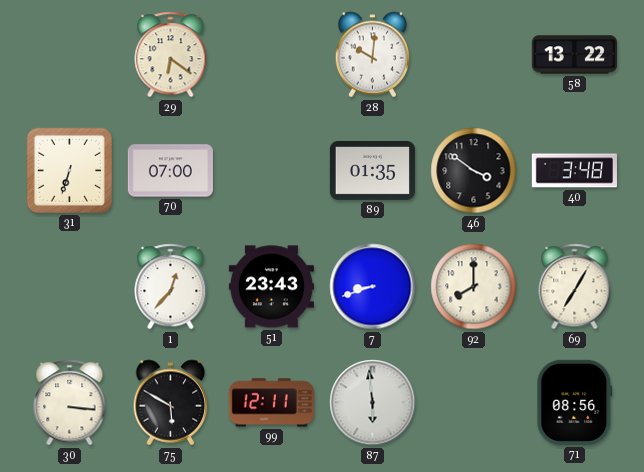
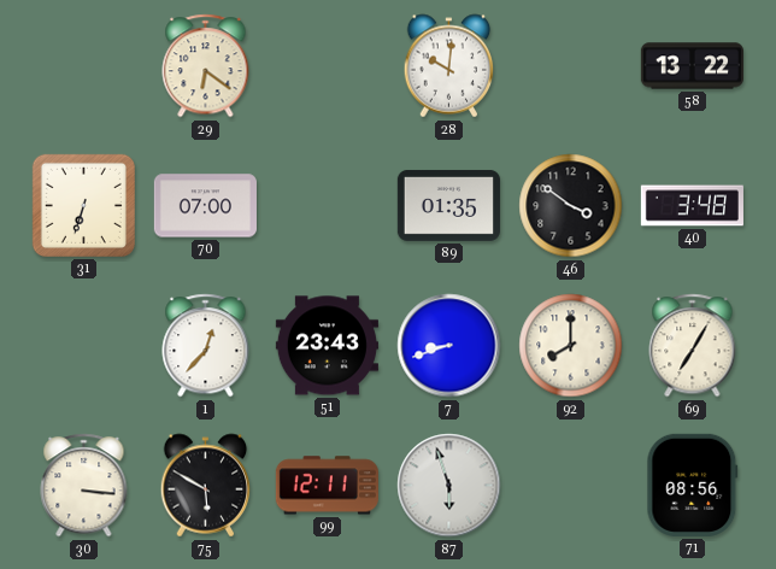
87: 5:59 -> 5:57
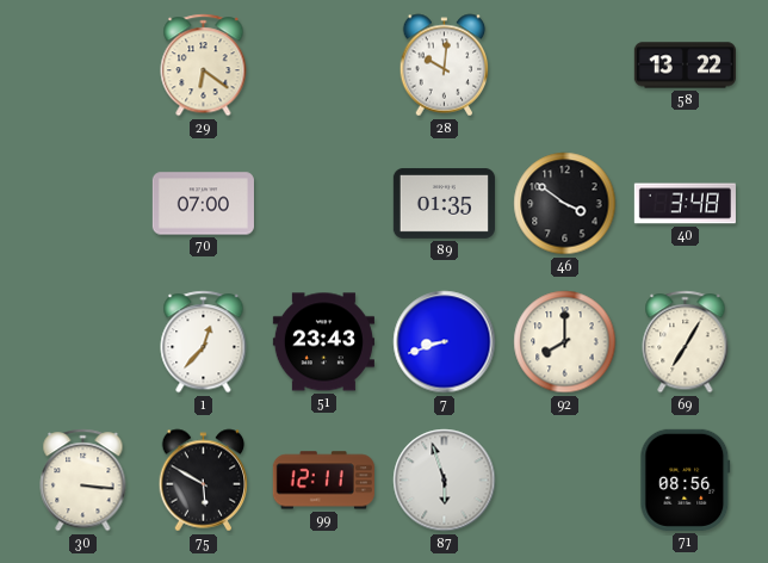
31: 6:33 -> none
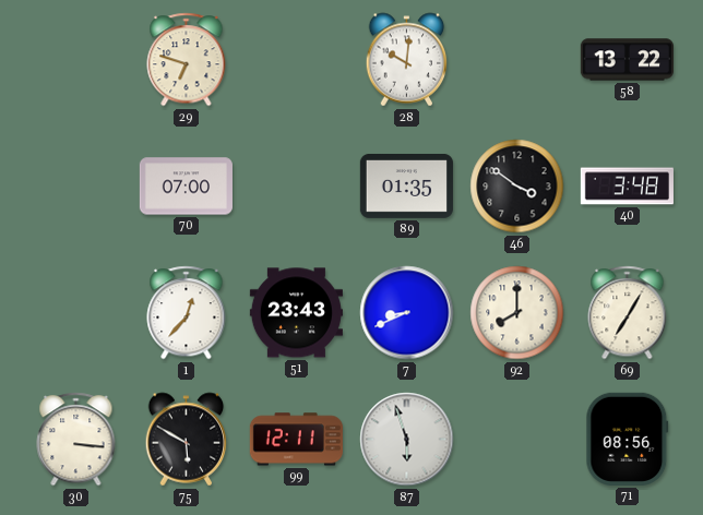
29: 6:21 -> 6:48
7: 8:42 -> 8:41
